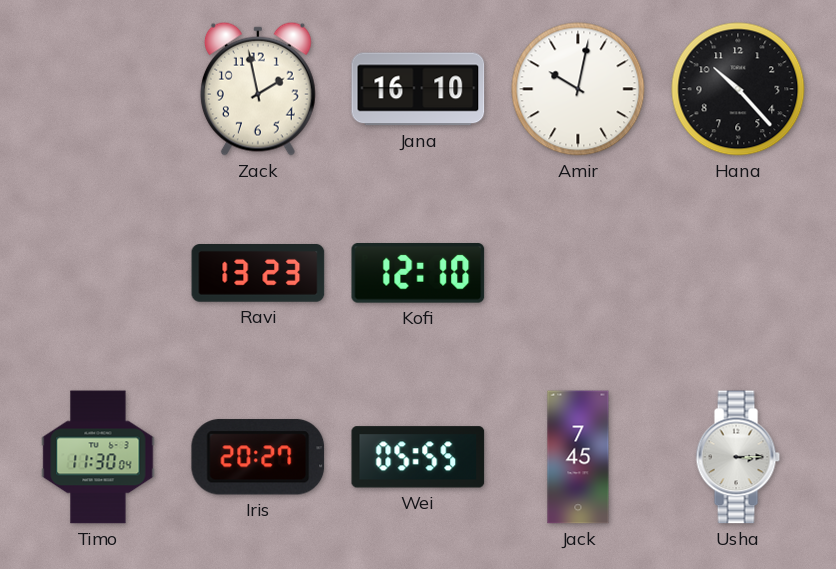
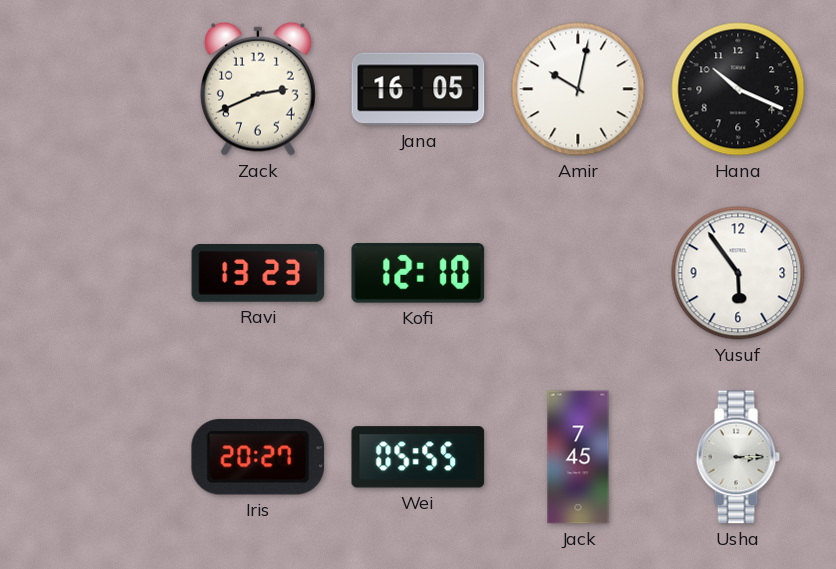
Zack: 1:58 -> 2:41
Jana: 16:10 -> 16:05
Hana: 10:23 -> 10:19
Yusuf: none -> 5:54
Timo: 11:30 -> none
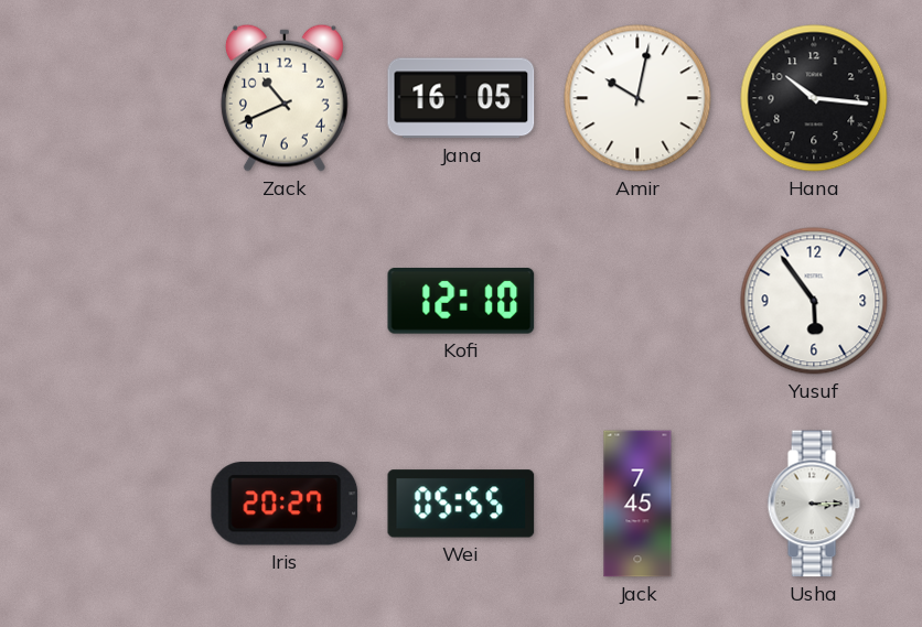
Zack: 2:41 -> 10:41
Hana: 10:19 -> 10:16
Ravi: 13:23 -> none
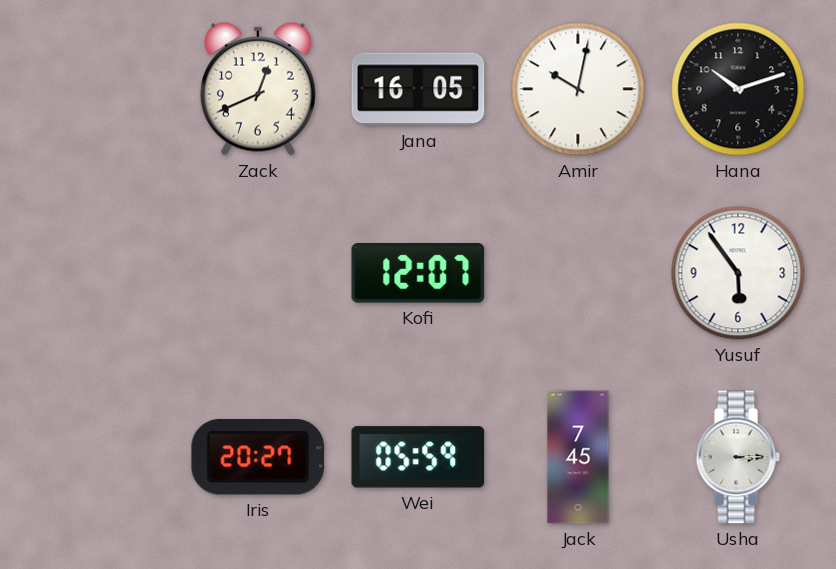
Zack: 10:41 -> 12:41
Hana: 10:16 -> 10:12
Kofi: 12:10 -> 12:07
Wei: 05:55 -> 05:59
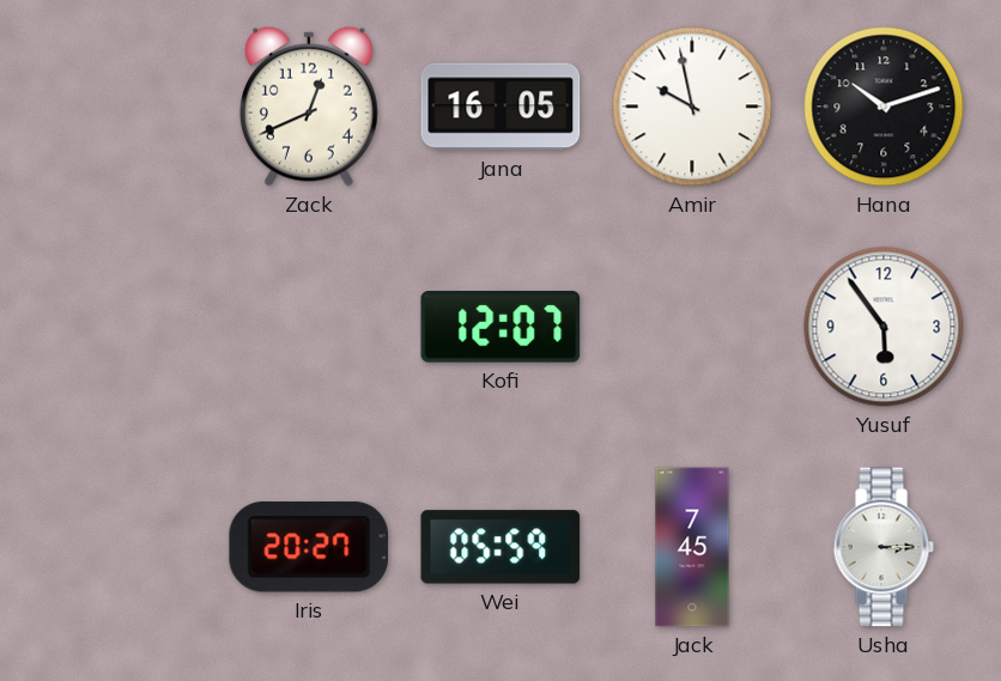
Amir: 10:02 -> 9:58
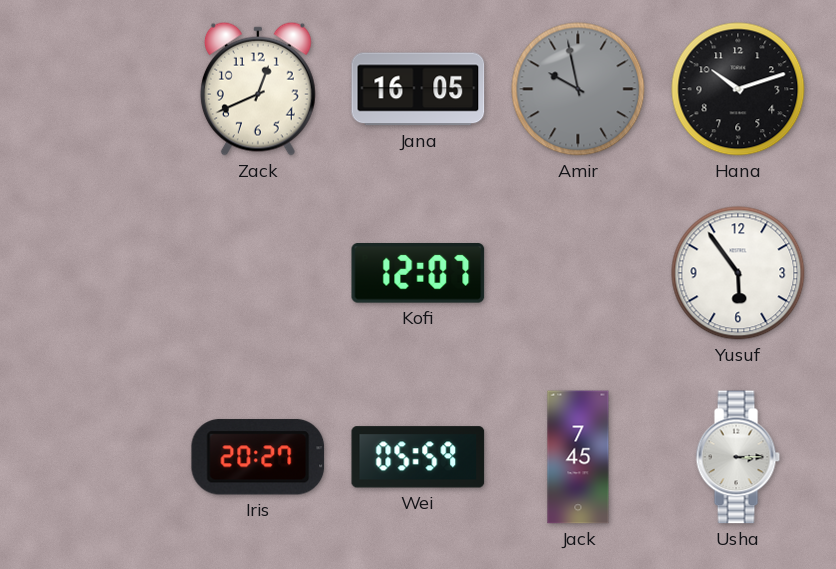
Amir dial: white -> grey
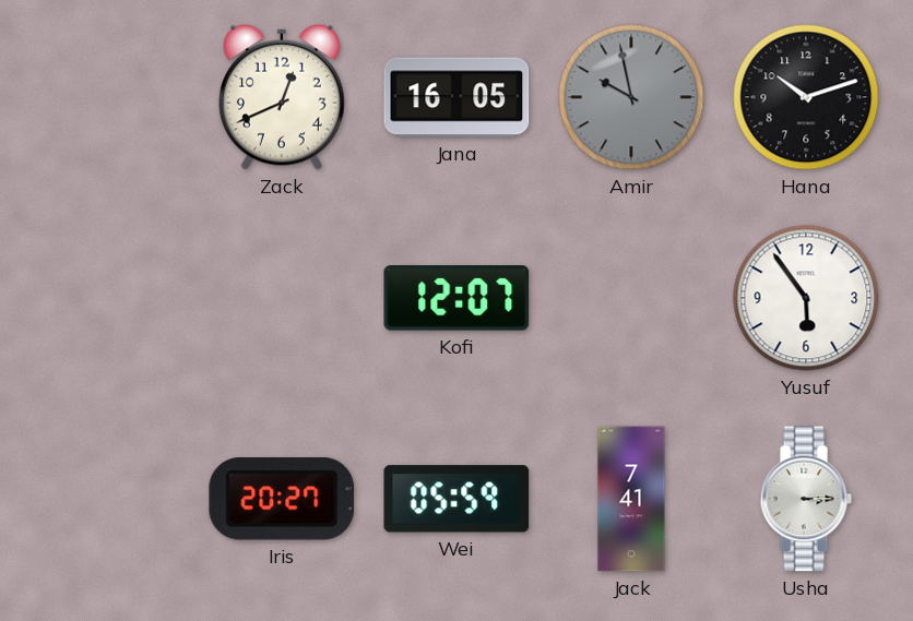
Jack: 7:45 -> 7:41
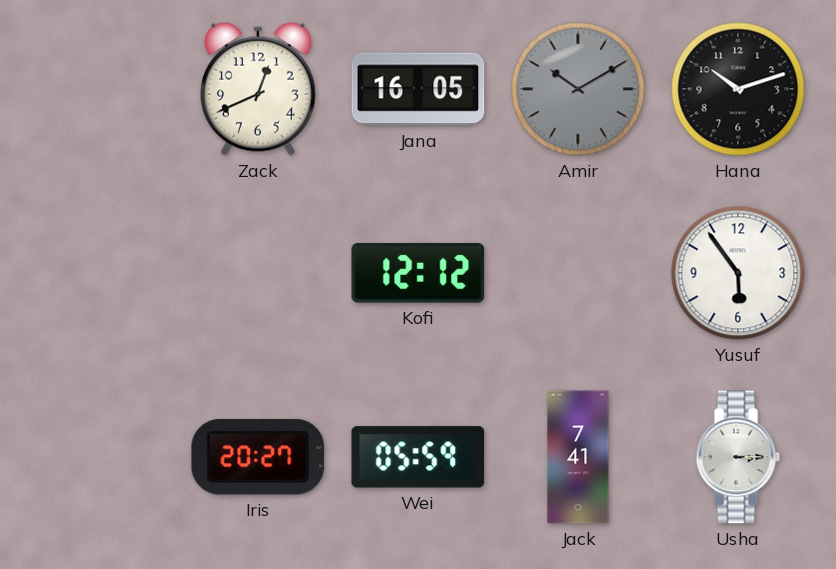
Amir: 9:58 -> 10:10
Kofi: 12:07 -> 12:12
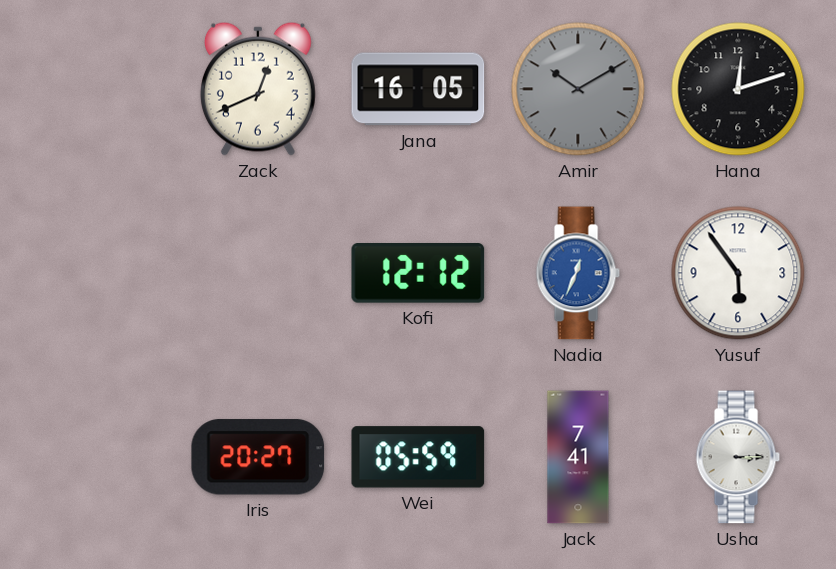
Hana: 10:12 -> 12:12
Nadia: none -> 12:34
